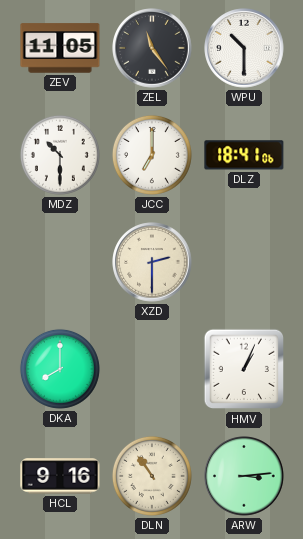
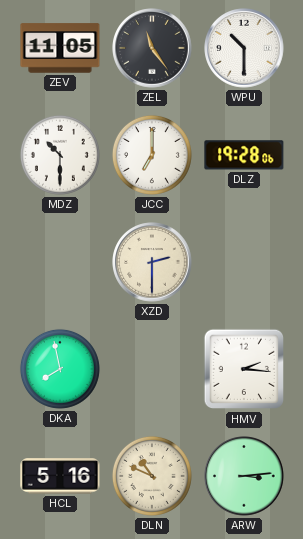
DLZ: 18:41 -> 19:28
DKA: 8:00 -> 7:58
HMV: 1:04 -> 2:16
HCL: 9:16 -> 5:16
DLN: 10:54 -> 10:49
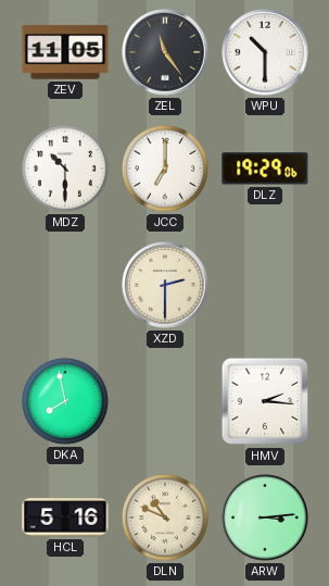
DLZ: 19:28 -> 19:29
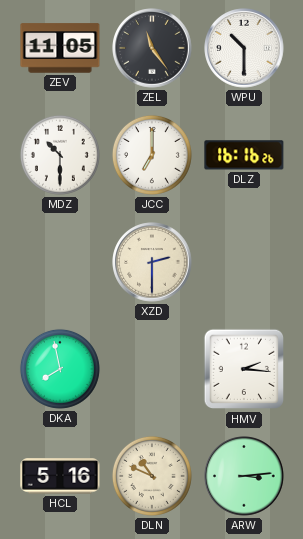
DLZ: 19:29 -> 16:16
